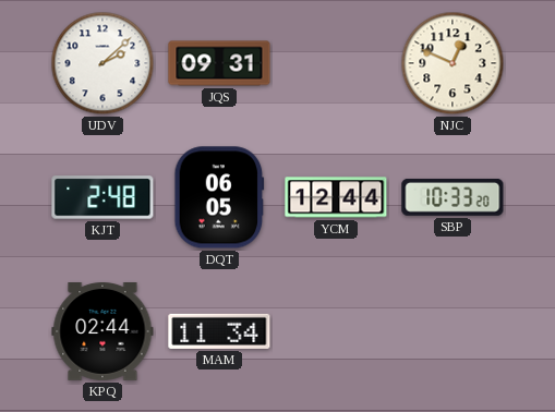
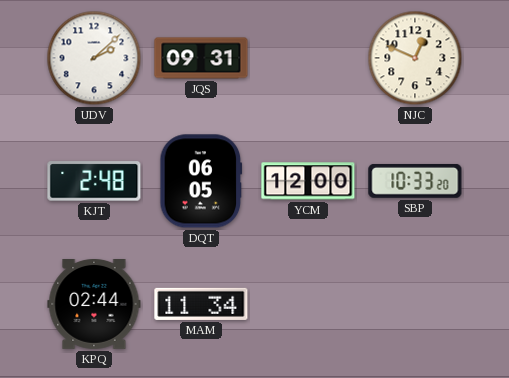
YCM: 12:44 -> 12:00
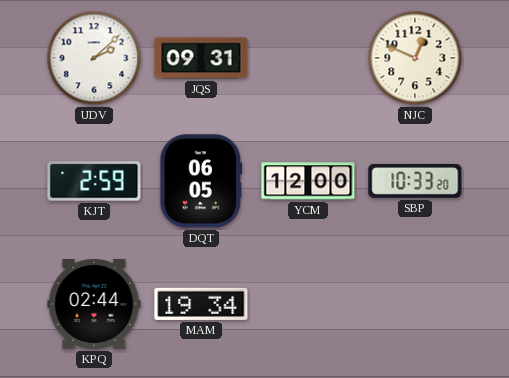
KJT: 2:48 -> 2:59
MAM: 11:34 -> 19:34
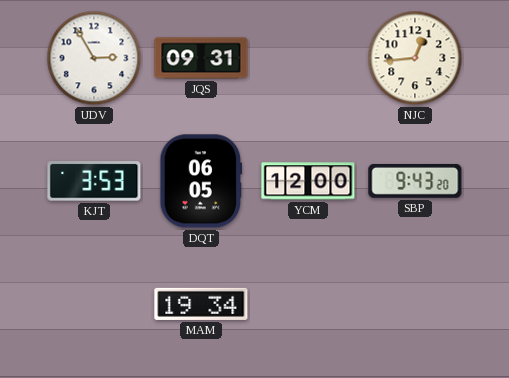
UDV: 2:08 -> 2:55
NJC: 12:49 -> 12:44
KJT: 2:59 -> 3:53
SBP: 10:33 -> 9:43
KPQ: 02:44 -> none
